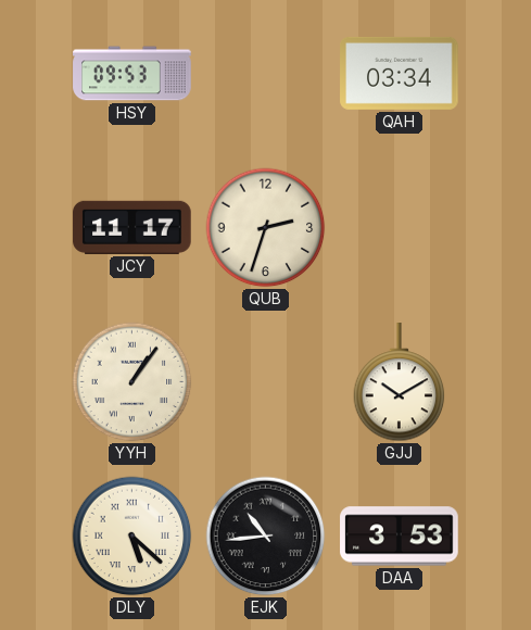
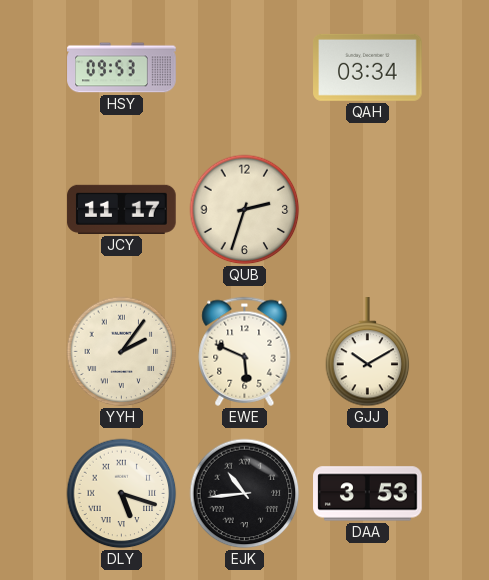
YYH: 1:06 -> 2:06
EWE: none -> 5:49
DLY: 5:22 -> 5:18
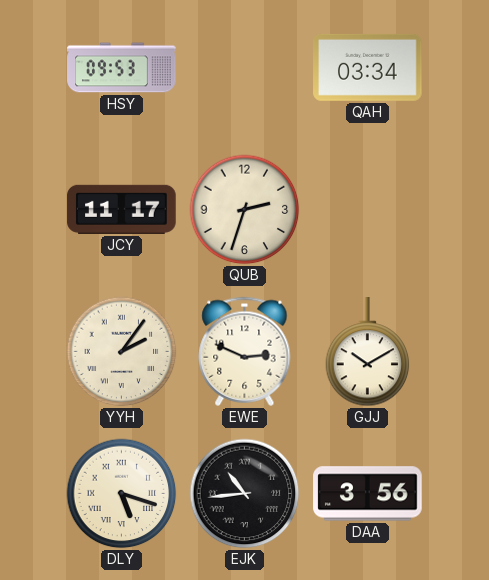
EWE: 5:49 -> 2:49
DAA: 3:53 -> 3:56
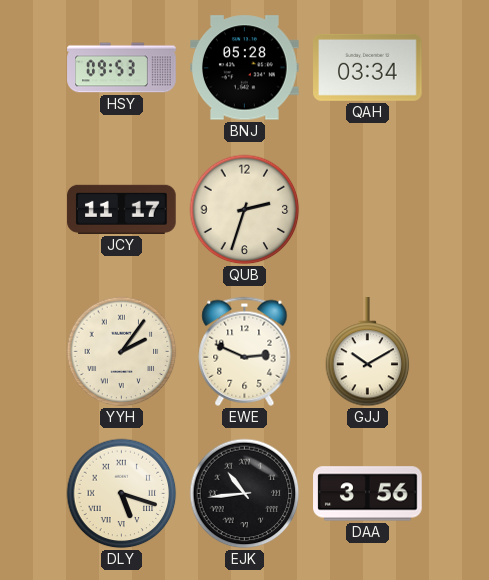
BNJ: none -> 05:28
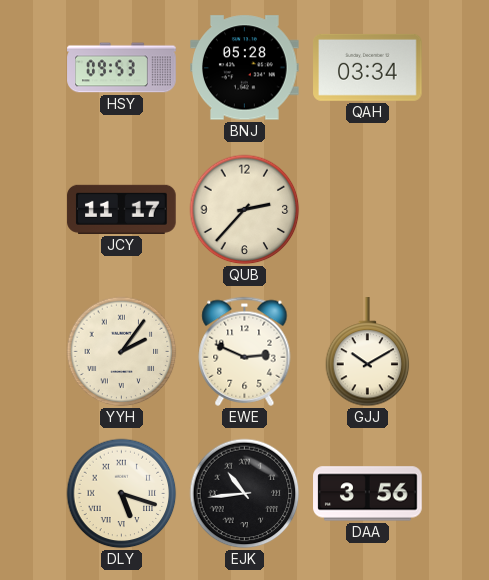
QUB: 2:33 -> 2:37
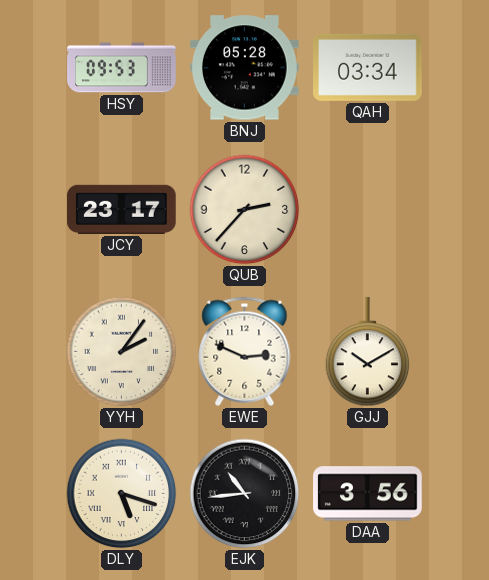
JCY: 11:17 -> 23:17
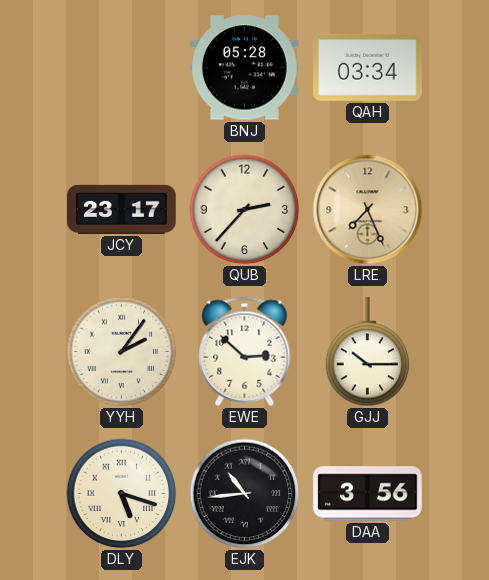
HSY: 09:53 -> none
LRE: none -> 7:26
EWE: 2:49 -> 2:52
GJJ: 10:10 -> 10:15
